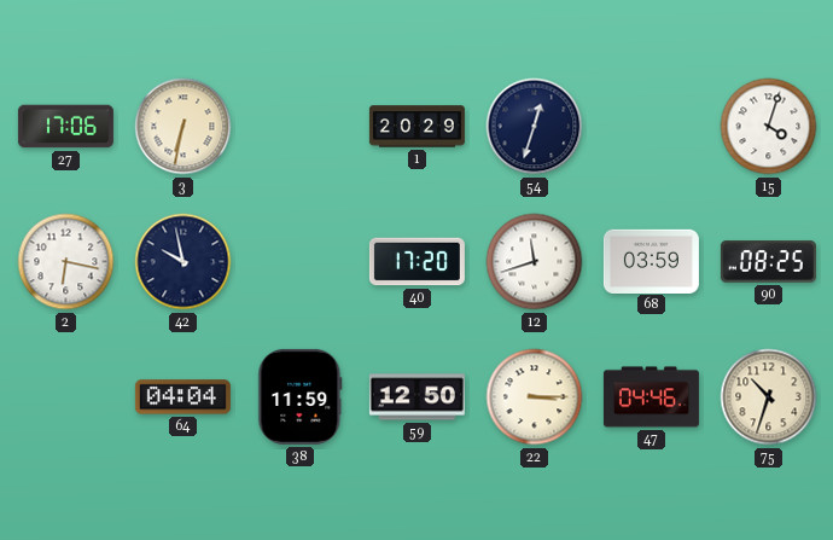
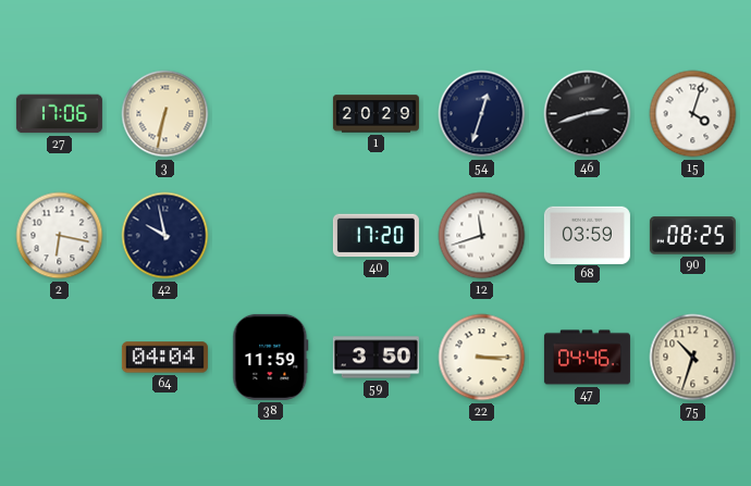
46: none -> 2:42
59: 12:50 -> 3:50
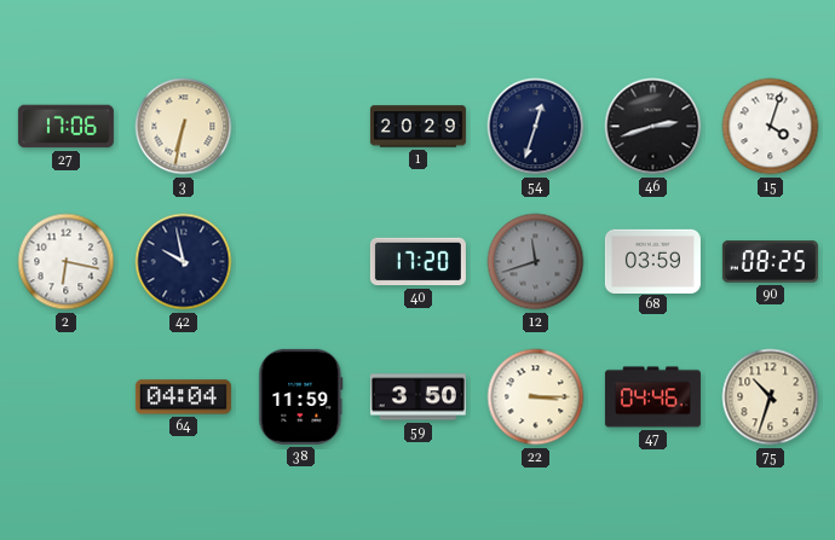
12 dial: white -> grey
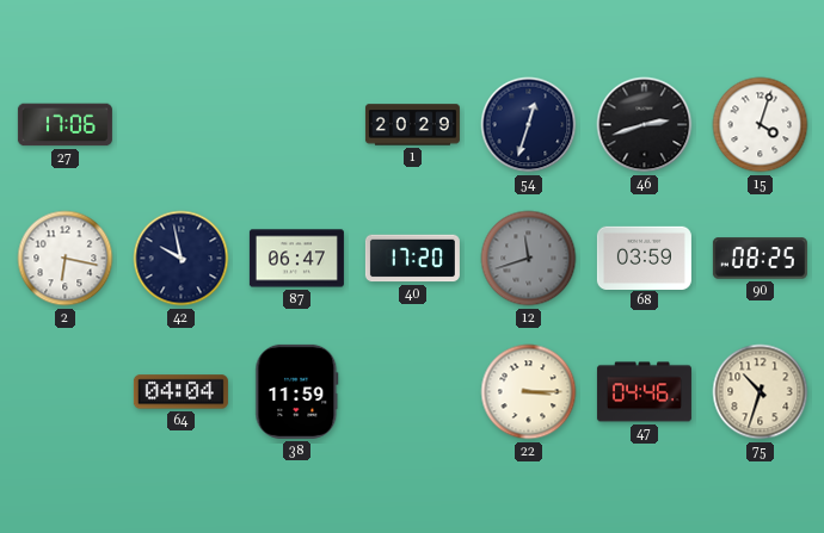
3: 6:32 -> none
87: none -> 06:47
59: 3:50 -> none
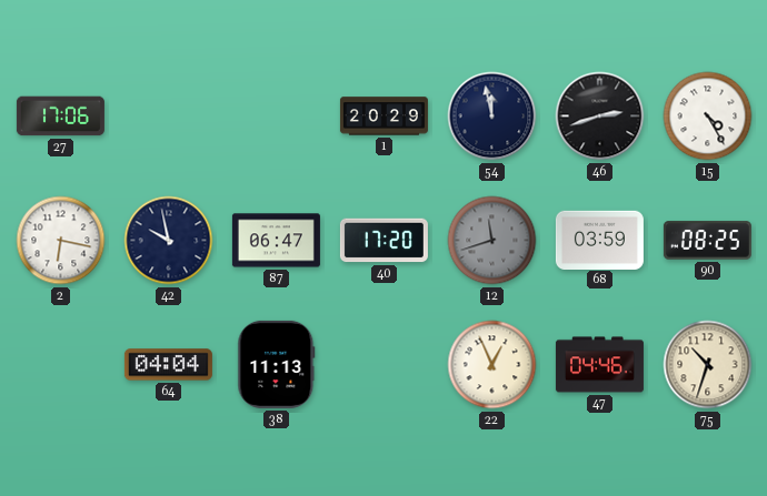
54: 12:33 -> 11:58
15: 4:03 -> 4:25
38: 11:59 -> 11:13
22: 3:15 -> 12:56
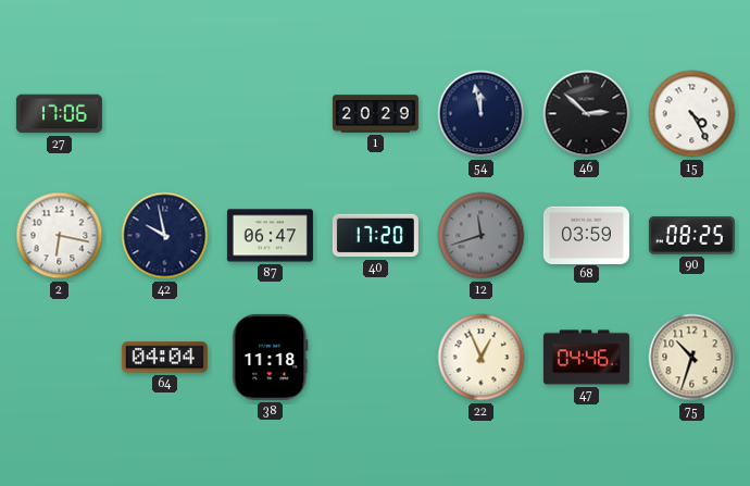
46: 2:42 -> 2:52
38: 11:13 -> 11:18
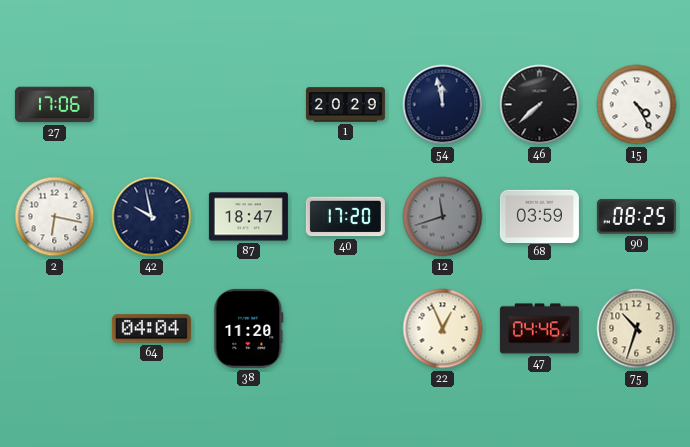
46: 2:52 -> 7:38
87: 06:47 -> 18:47
38: 11:18 -> 11:20
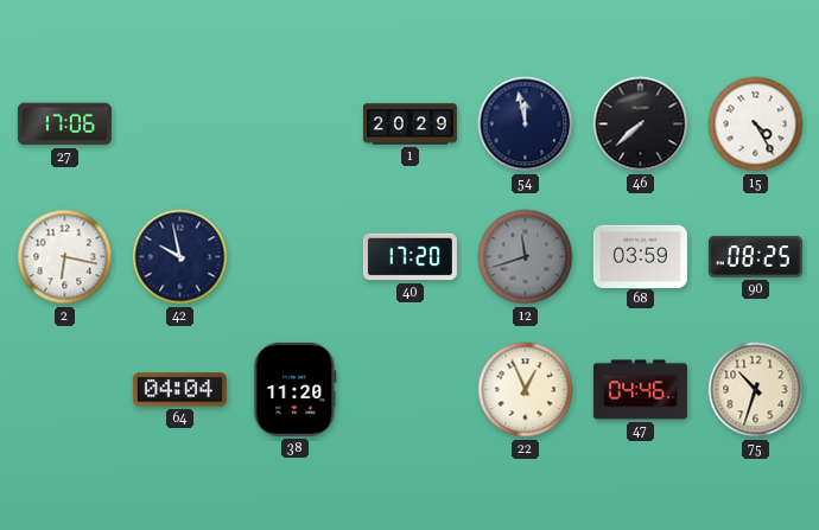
87: 18:47 -> none
